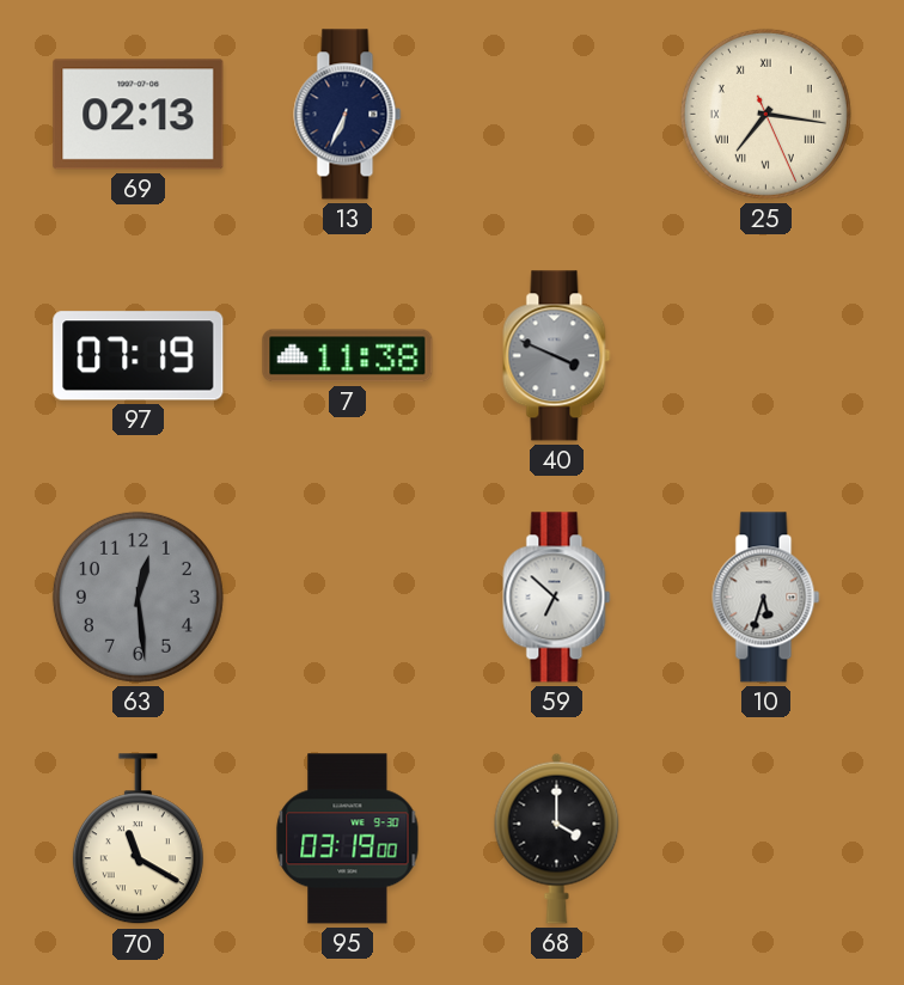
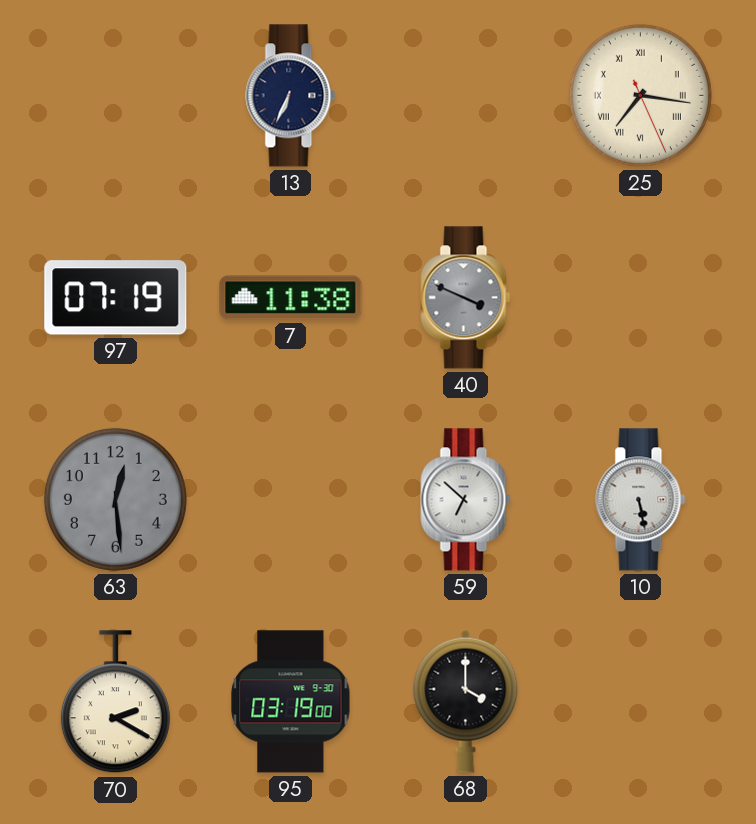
69: 02:13 -> none
10: 5:33 -> 5:28
70: 11:20 -> 2:20
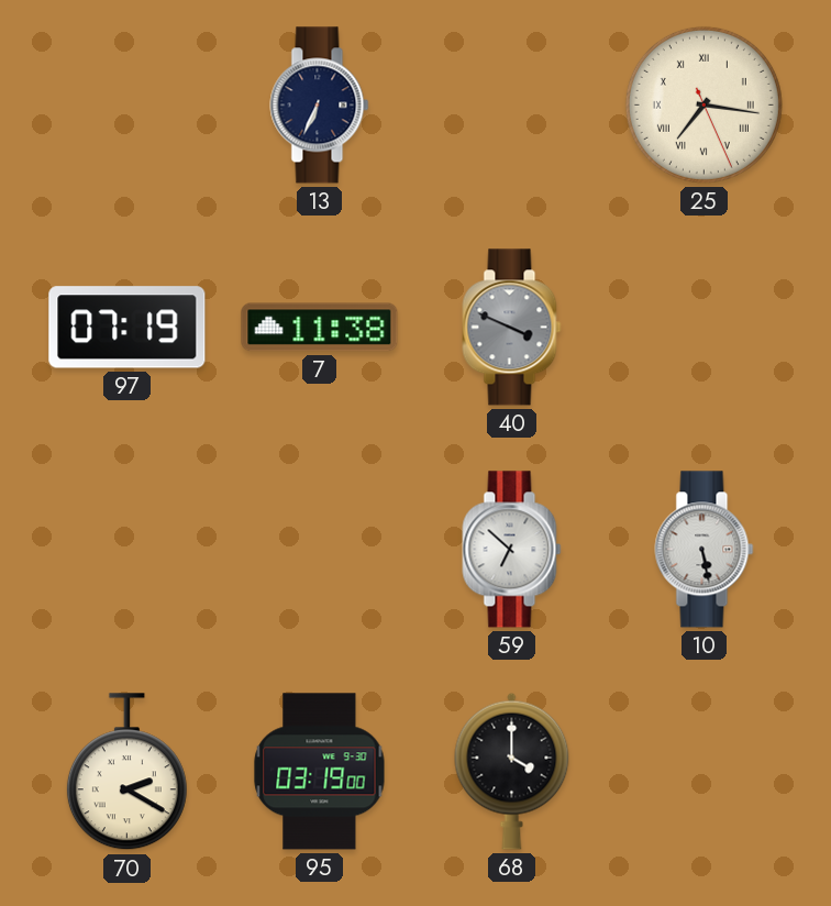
63: 12:29 -> none
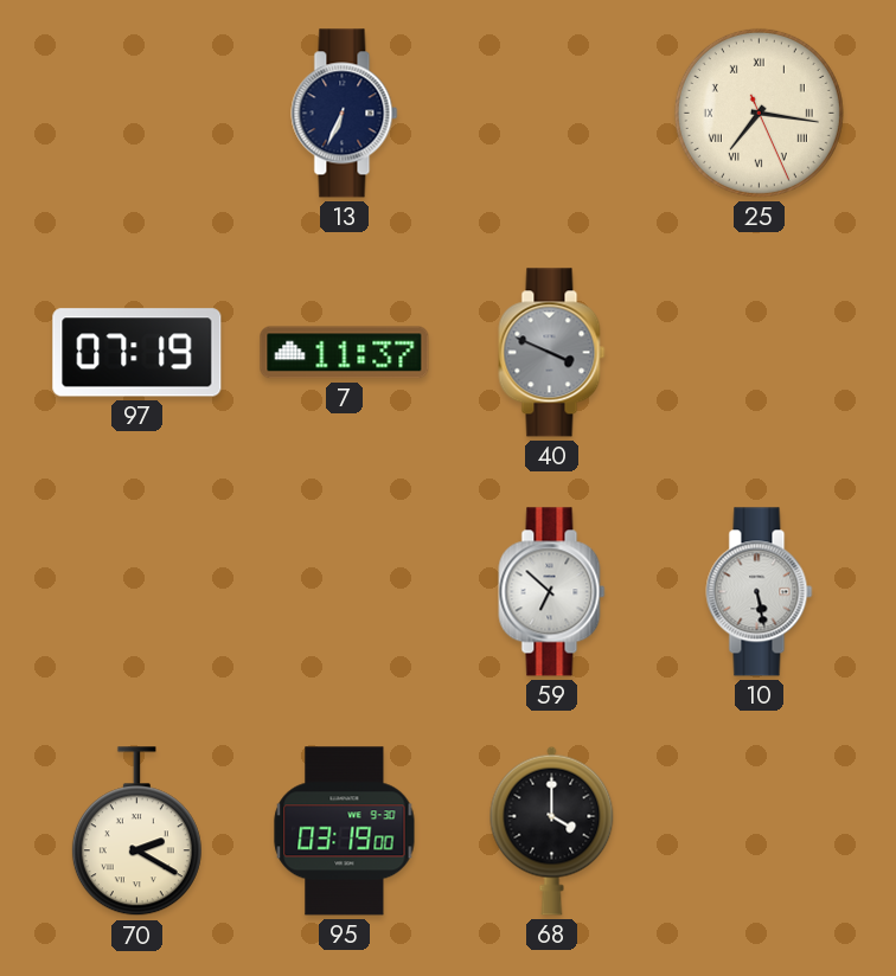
7: 11:38 -> 11:37
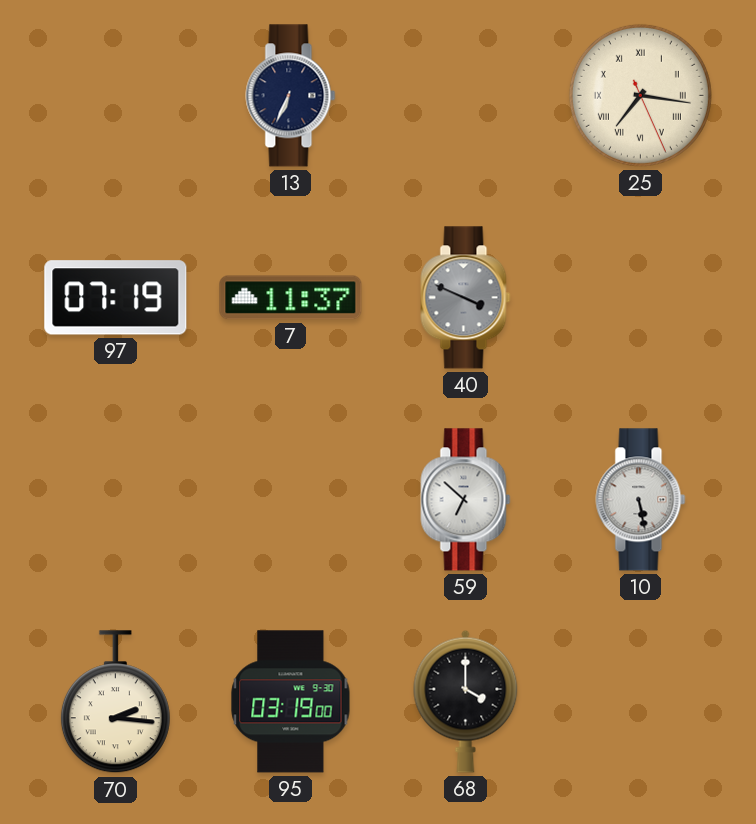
70: 2:20 -> 2:16
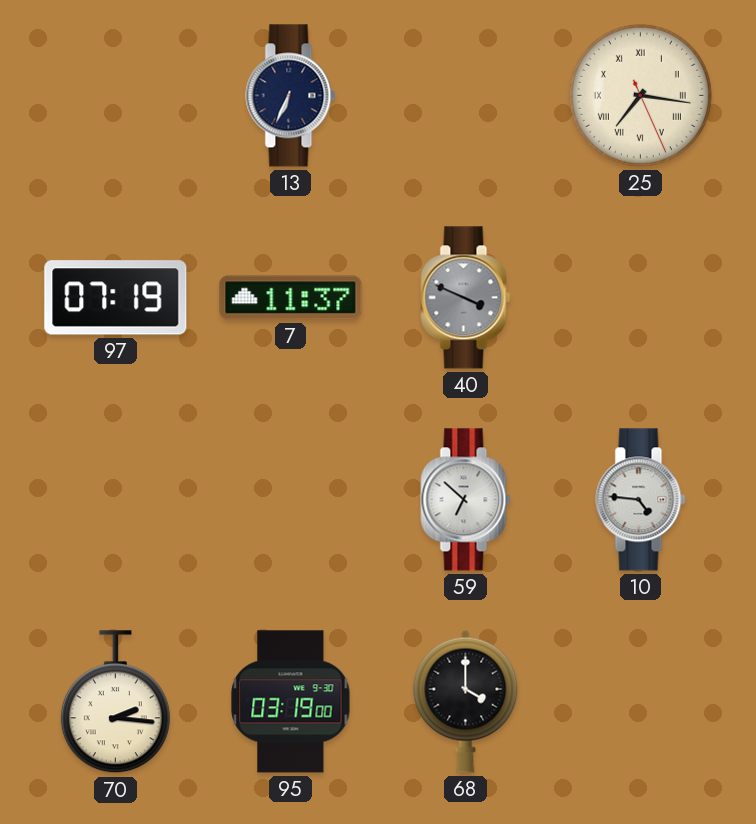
10: 5:28 -> 4:46
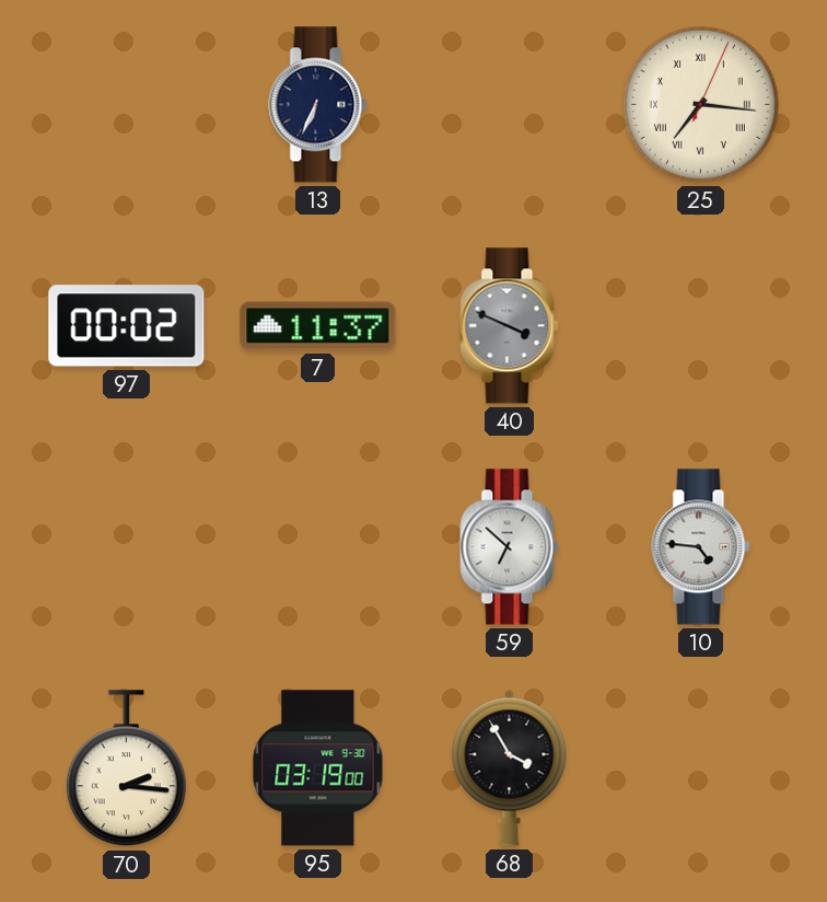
25: 7:16:26 -> 7:16:04
97: 07:19 -> 00:02
68: 4:00 -> 3:55
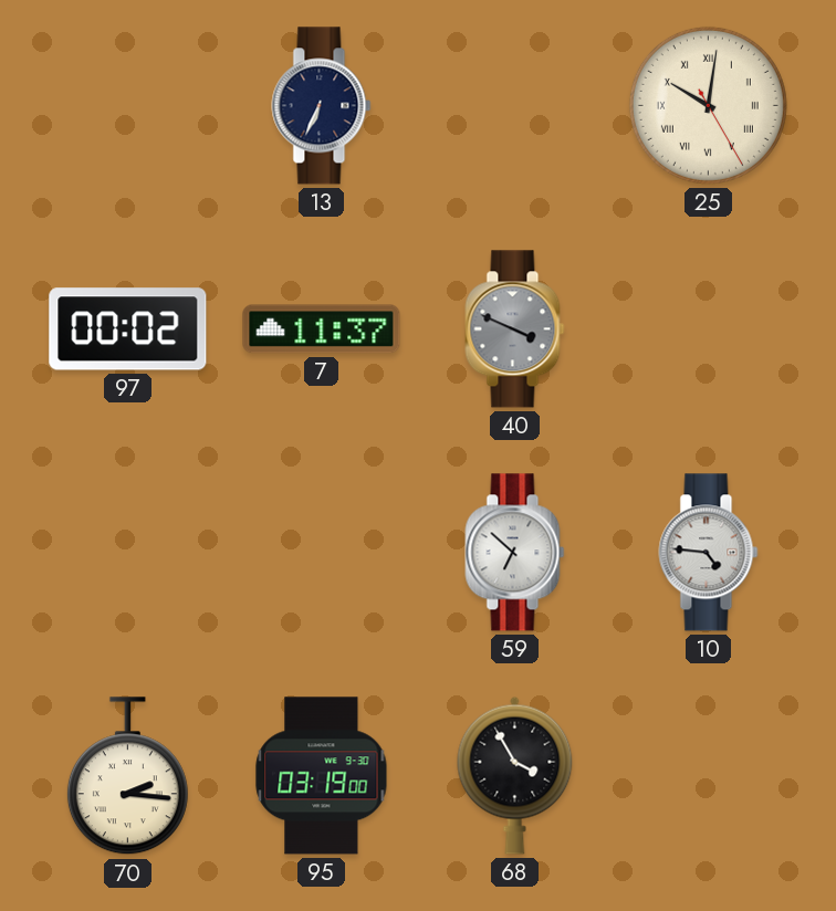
25: 7:16 -> 10:01
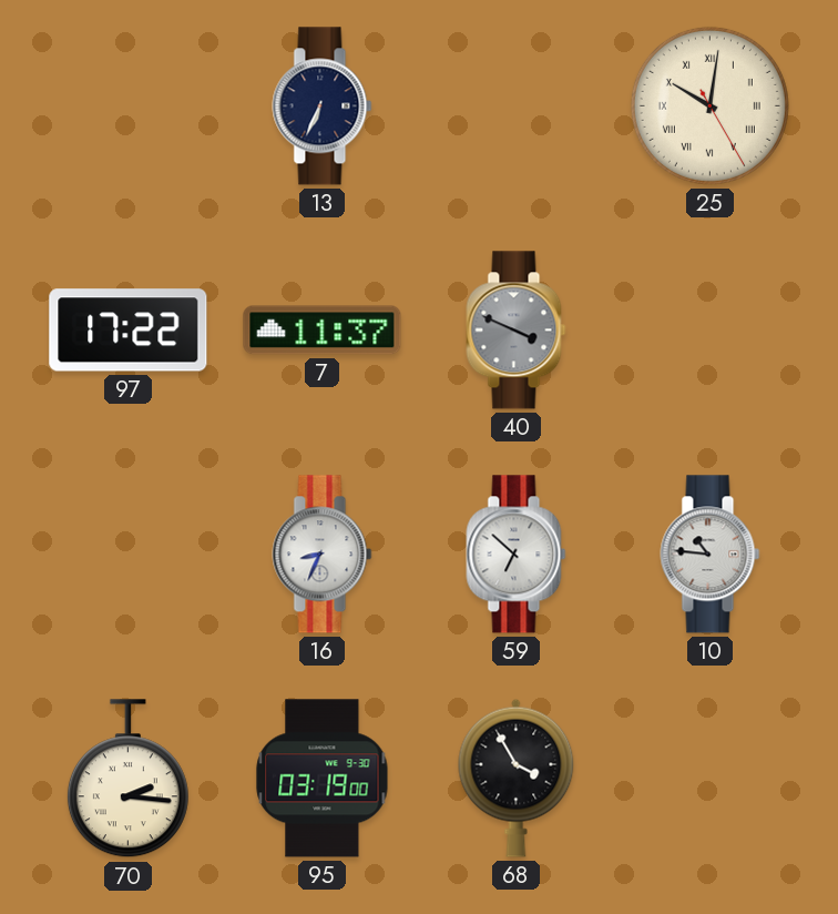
97: 00:02 -> 17:22
16: none -> 8:34
10: 4:46 -> 10:46
